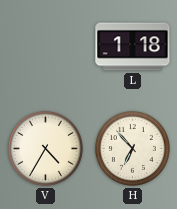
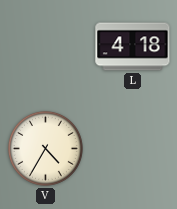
L: 1:18 -> 4:18
H: 6:53 -> none
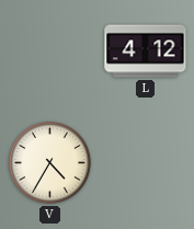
L: 4:18 -> 4:12
